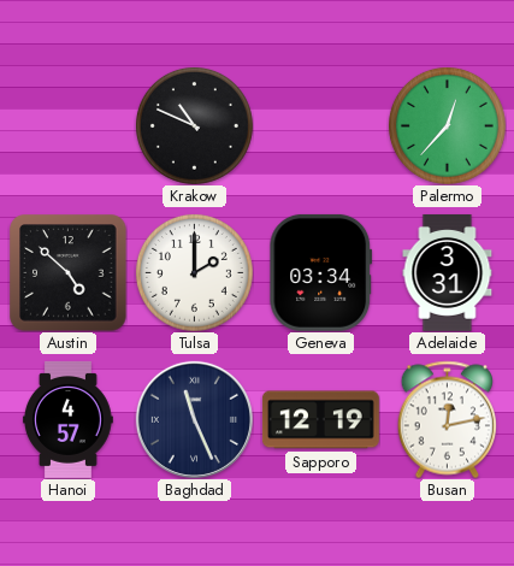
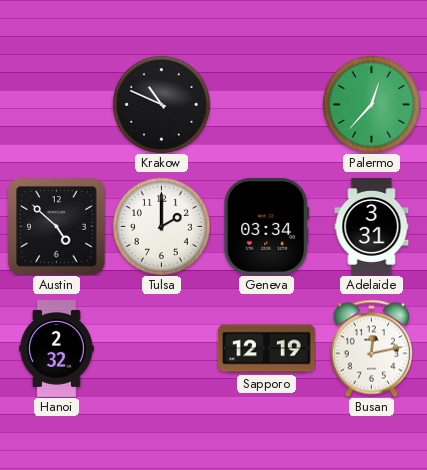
Hanoi: 4:57 -> 2:32
Baghdad: 11:26 -> none
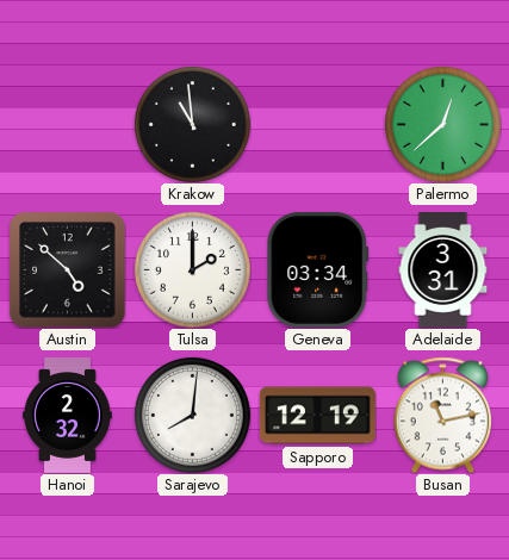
Krakow: 10:49 -> 10:59
Palermo: 12:37 -> 12:38
Sarajevo: none -> 8:01
Busan: 12:13 -> 11:13
